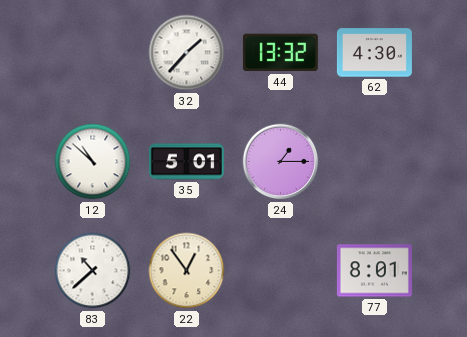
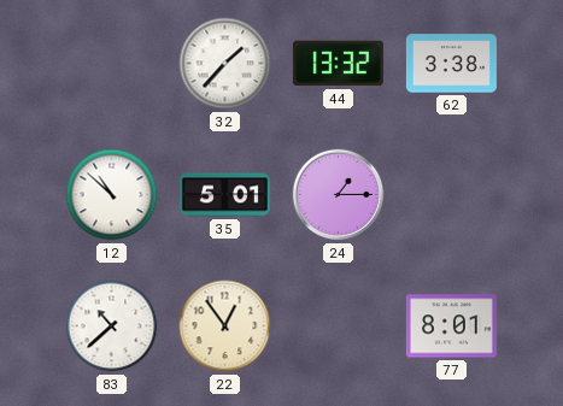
62: 4:30 -> 3:38
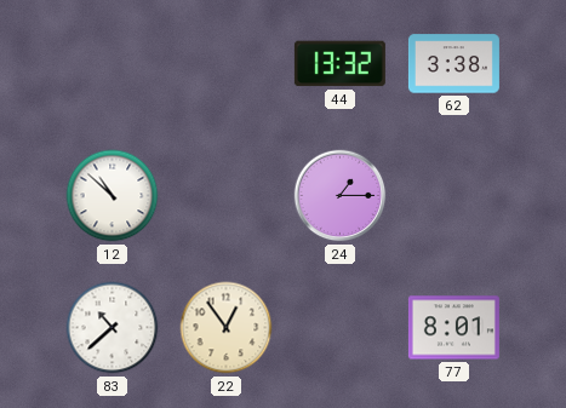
32: 1:37 -> none
35: 5:01 -> none
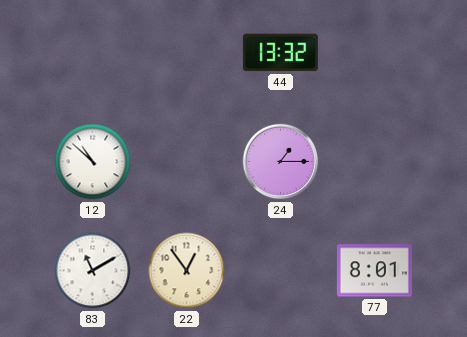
62: 3:38 -> none
83: 10:38 -> 11:10
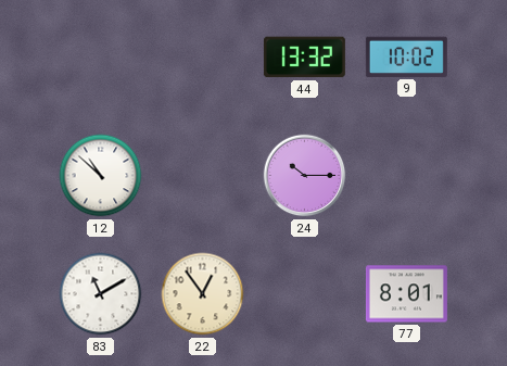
9: none -> 10:02
24: 1:15 -> 10:15
